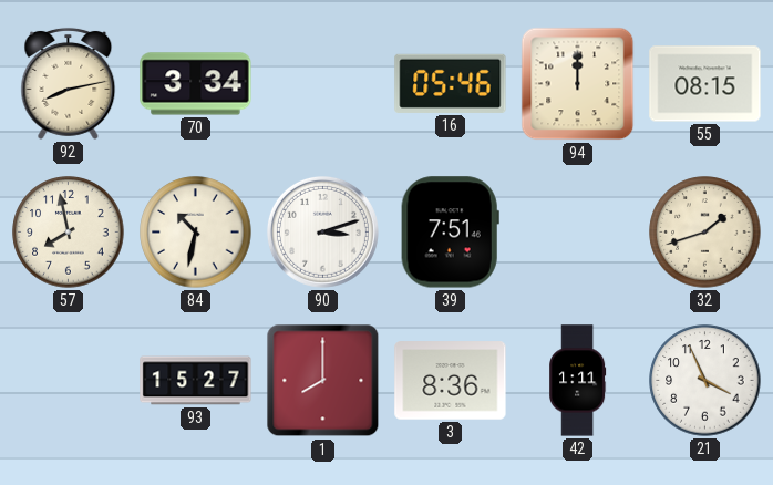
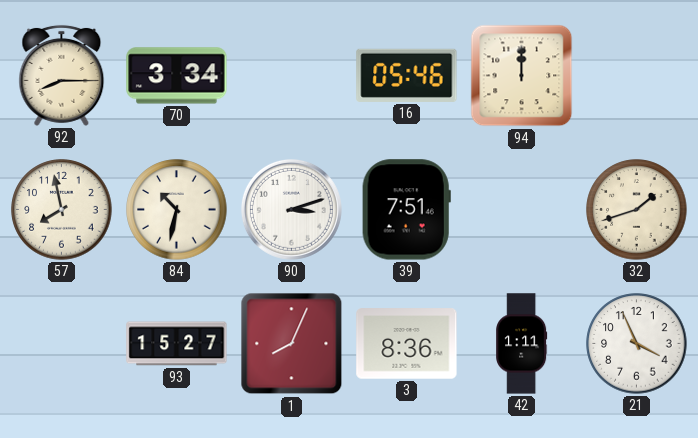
92: 8:13 -> 8:15
55: 08:15 -> none
1: 8:00 -> 8:04
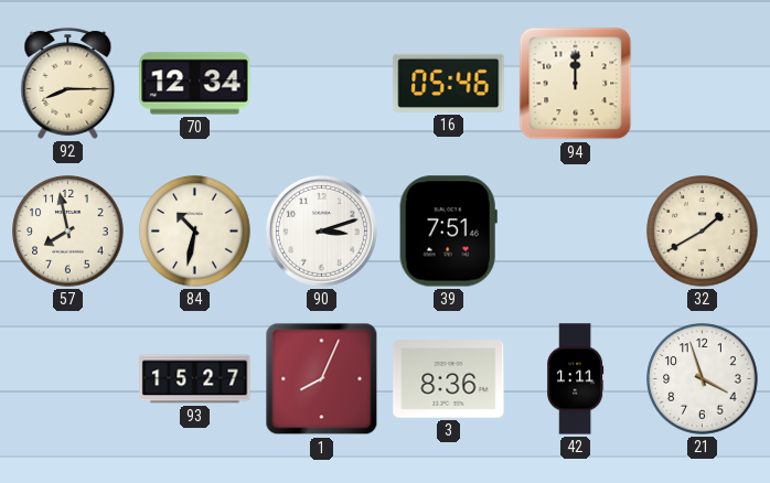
70: 3:34 -> 12:34
32: 1:42 -> 1:40
21: 3:56 -> 3:57
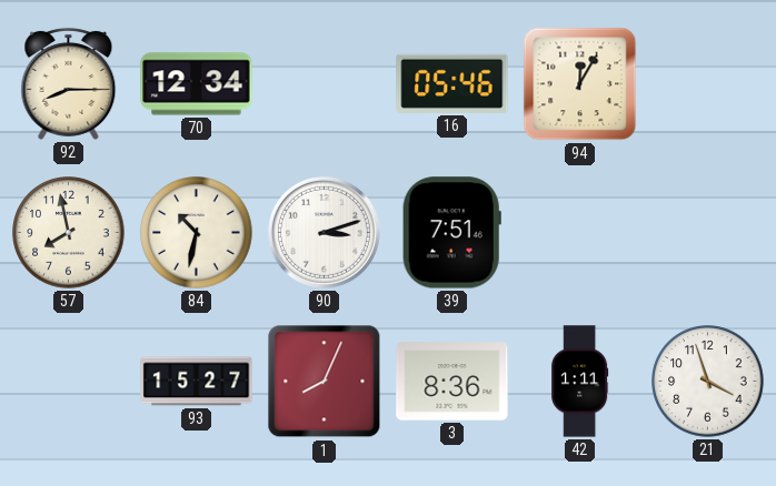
94: 12:00 -> 12:05
32: 1:40 -> none
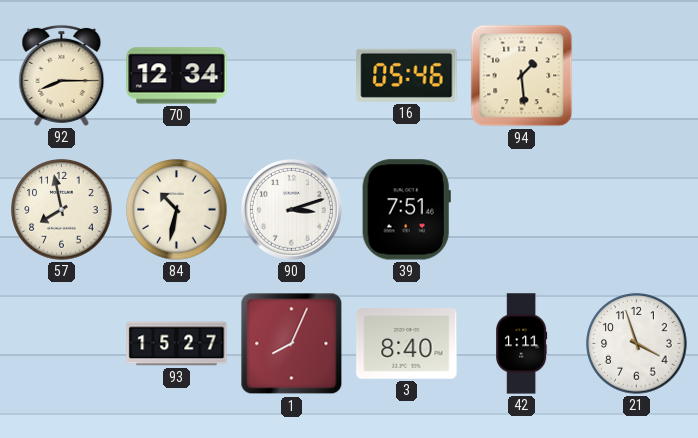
94: 12:05 -> 1:29
3: 8:36 -> 8:40
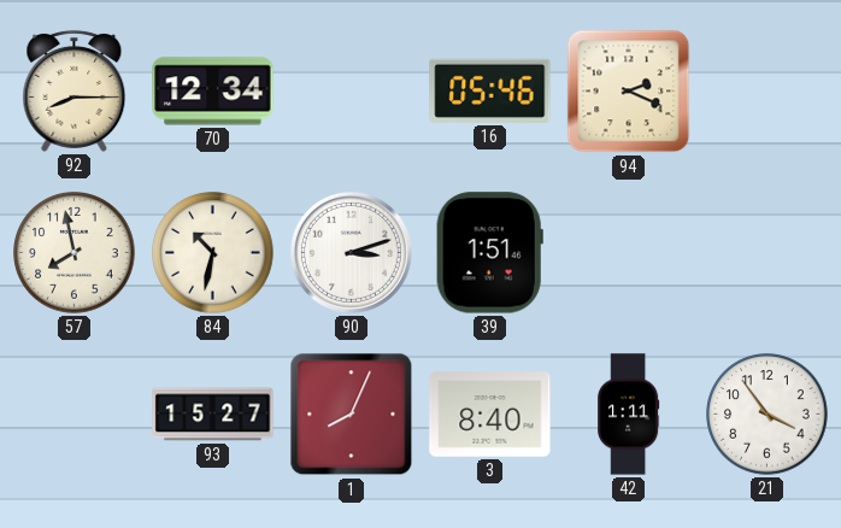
94: 1:29 -> 2:19
39: 7:51 -> 1:51
21: 3:57 -> 3:54
